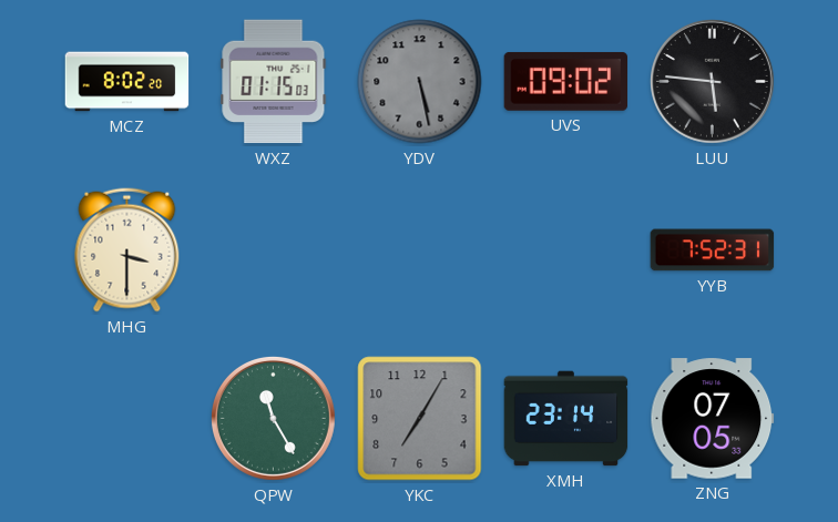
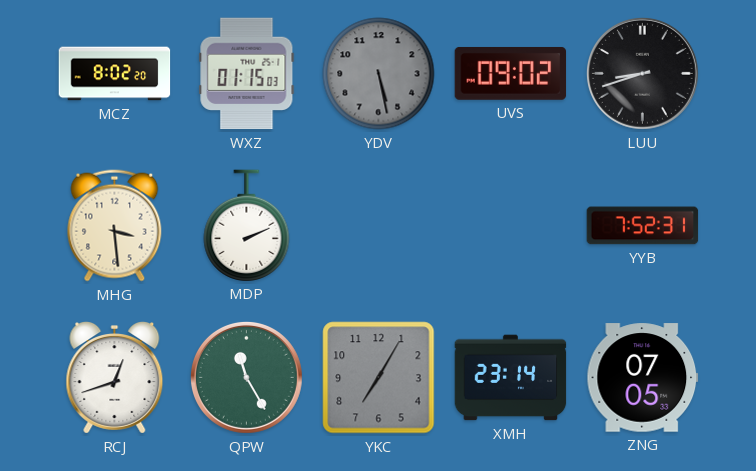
LUU: 5:46 -> 8:42
MHG: 3:30 -> 3:29
MDP: none -> 2:11
RCJ: none -> 12:42
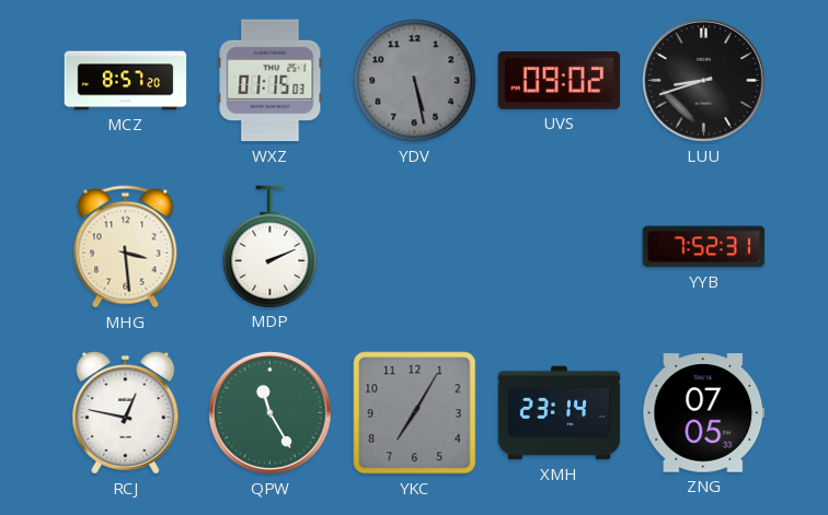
MCZ: 8:02 -> 8:57
RCJ: 12:42 -> 12:47
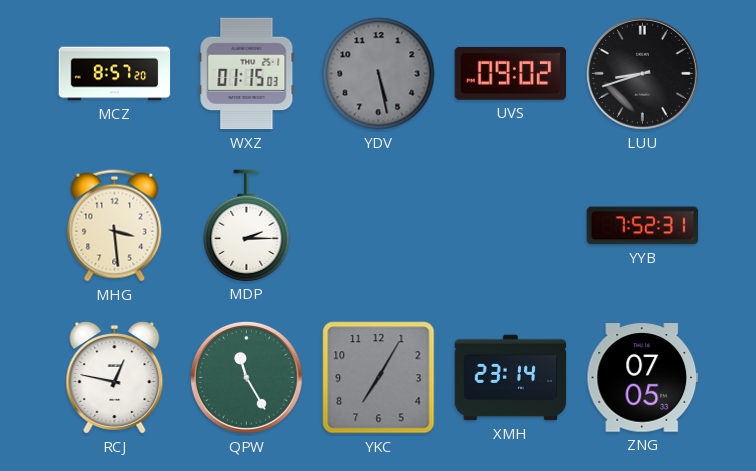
MDP: 2:11 -> 2:15
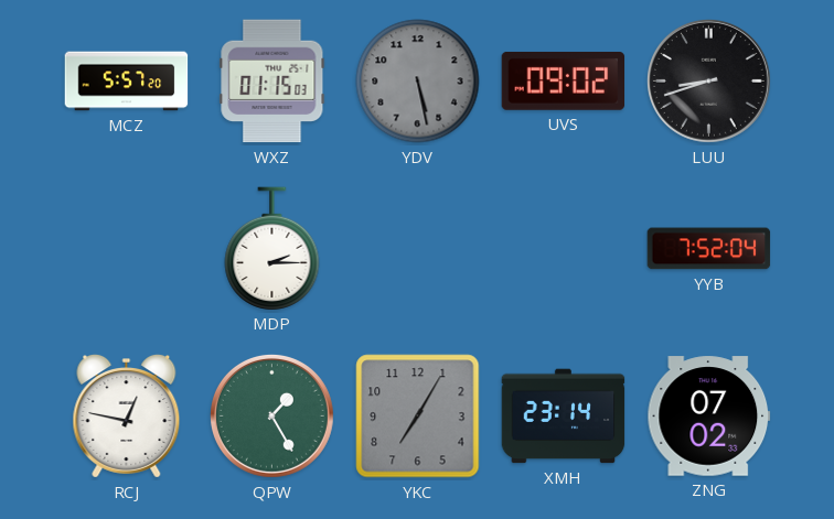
MCZ: 8:57 -> 5:57
MHG: 3:29 -> none
YYB: 7:52:31 -> 7:52:04
QPW: 11:25 -> 1:25
ZNG: 07:05 -> 07:02
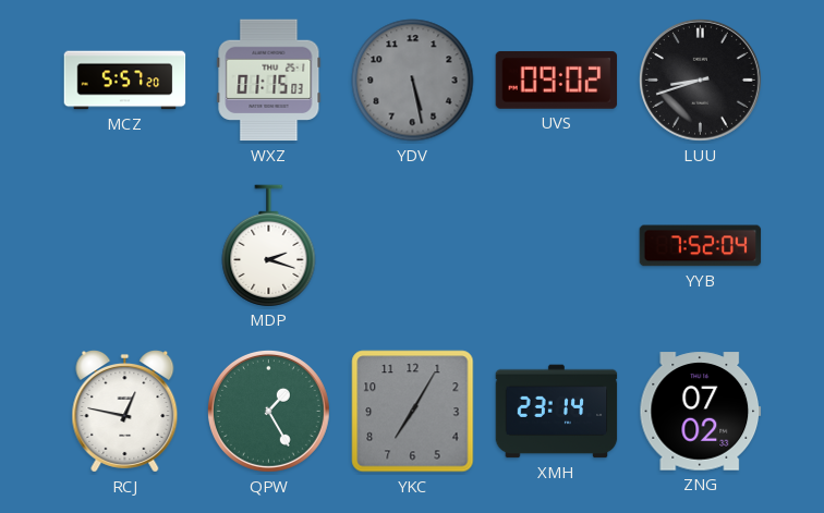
MDP: 2:15 -> 2:18
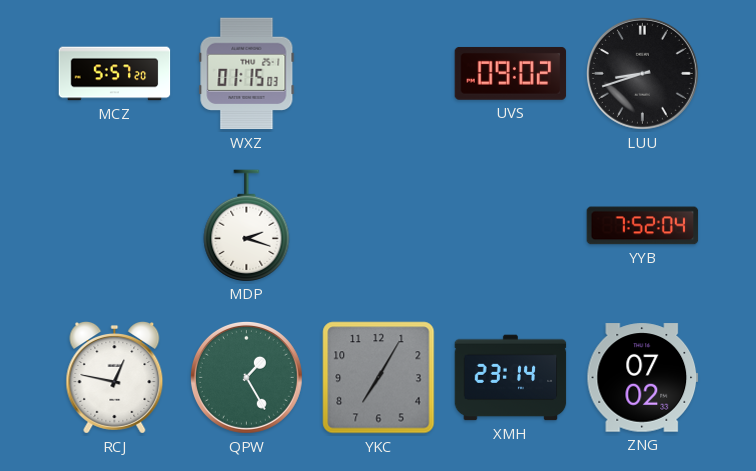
YDV: 5:28 -> none
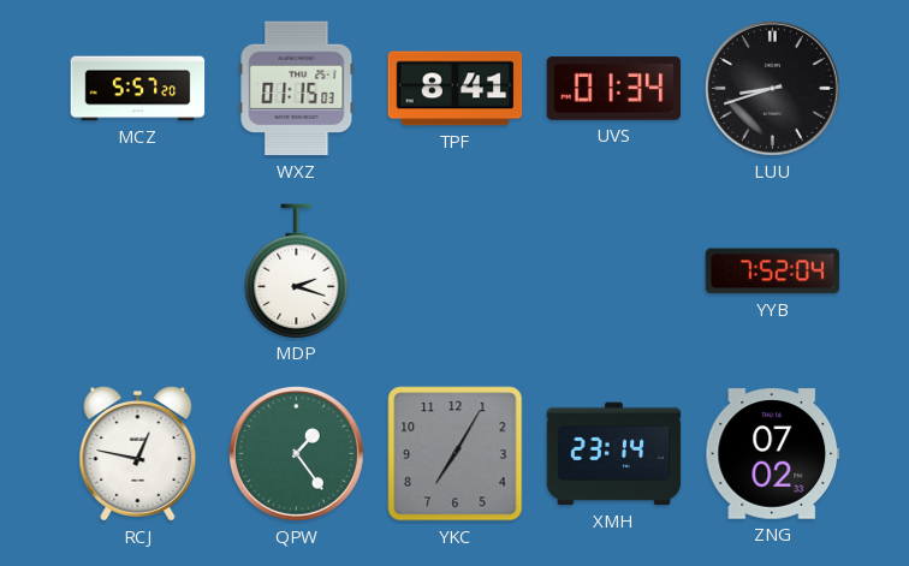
TPF: none -> 8:41
UVS: 09:02 -> 01:34
QPW: 1:25 -> 1:24
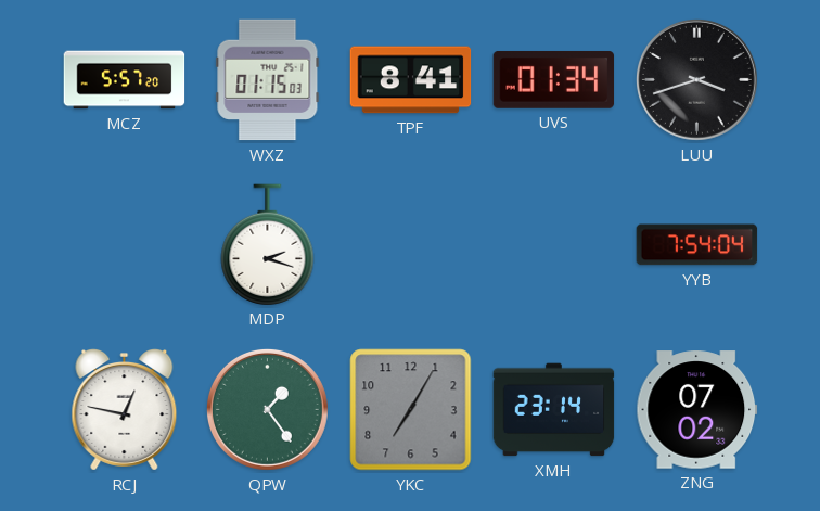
LUU: 8:42 -> 3:42
YYB: 7:52 -> 7:54
